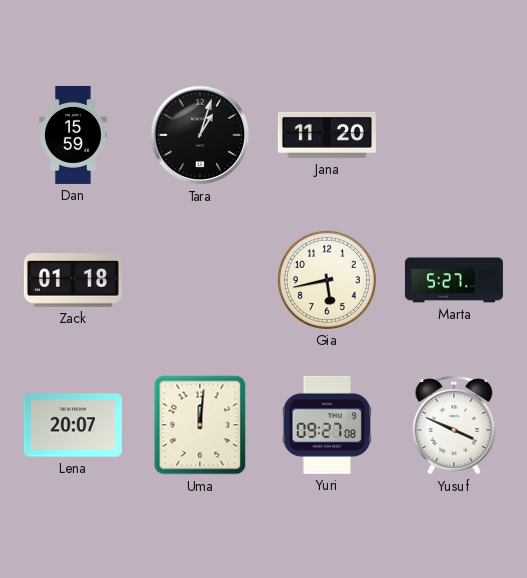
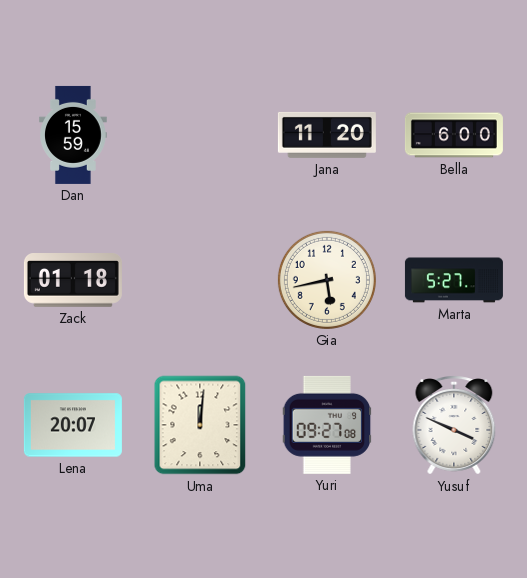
Tara: 1:03 -> none
Bella: none -> 6:00
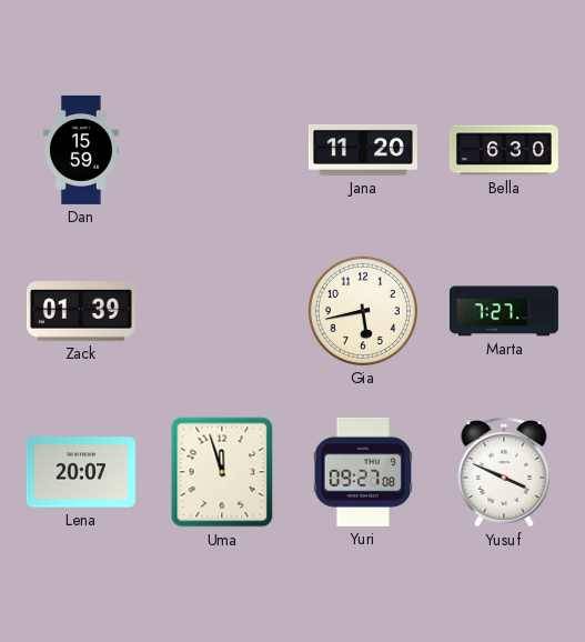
Bella: 6:00 -> 6:30
Zack: 01:18 -> 01:39
Marta: 5:27 -> 7:27
Uma: 12:01 -> 11:57
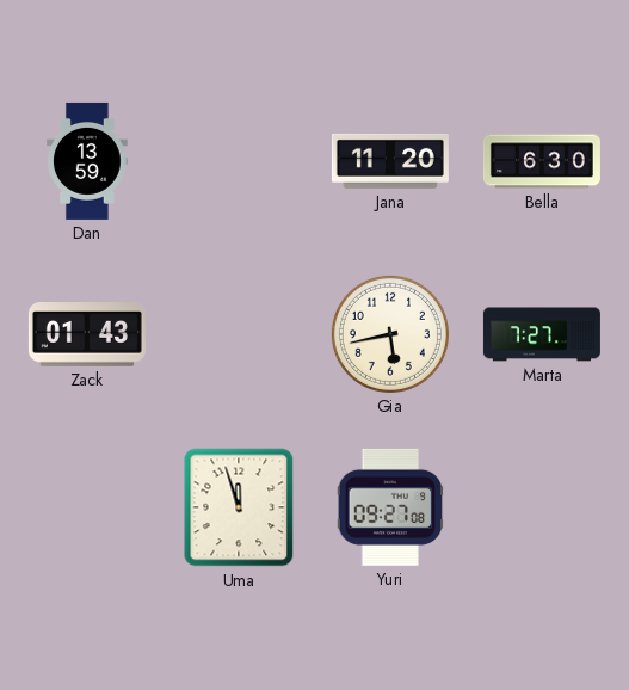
Dan: 15:59 -> 13:59
Zack: 01:39 -> 01:43
Lena: 20:07 -> none
Yusuf: 3:49 -> none
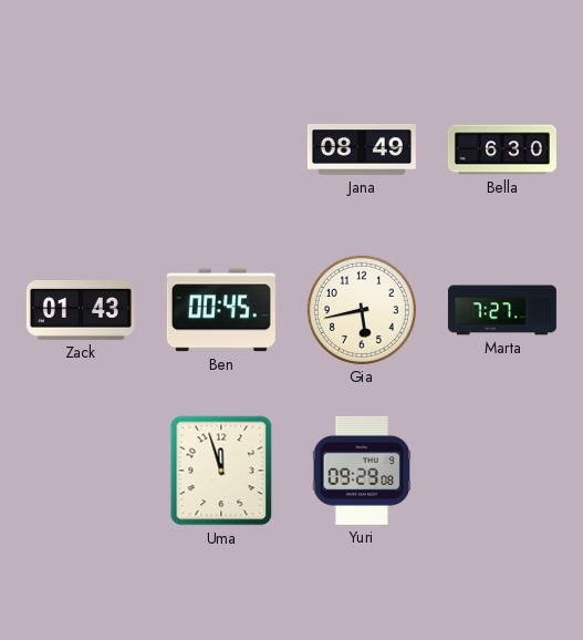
Dan: 13:59 -> none
Jana: 11:20 -> 08:49
Ben: none -> 00:45
Yuri: 09:27 -> 09:29
